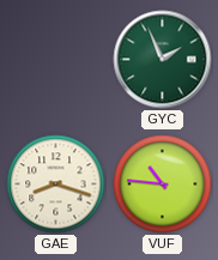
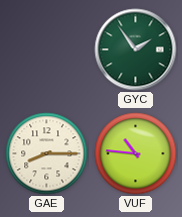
GYC: 1:56 -> 1:54
GAE: 8:18 -> 8:15
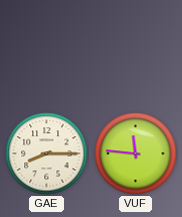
GYC: 1:54 -> none
VUF: 10:46 -> 11:46
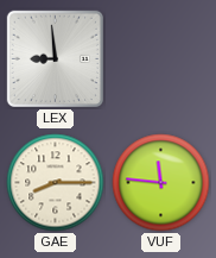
LEX: none -> 8:59
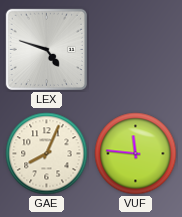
LEX: 8:59 -> 4:48
GAE: 8:15 -> 8:04
